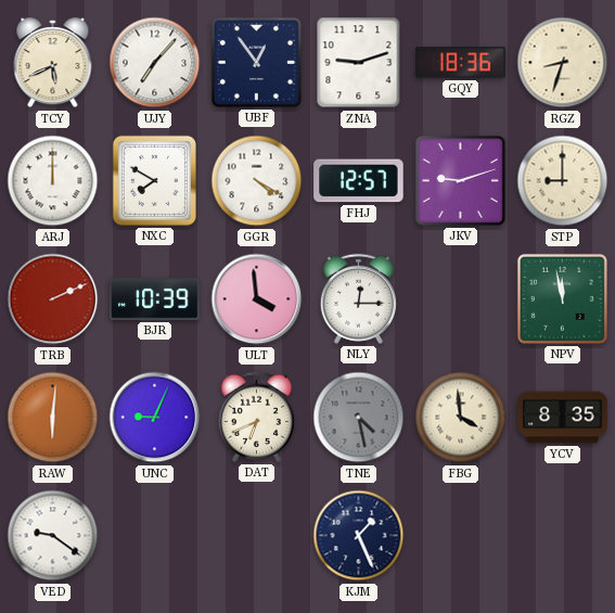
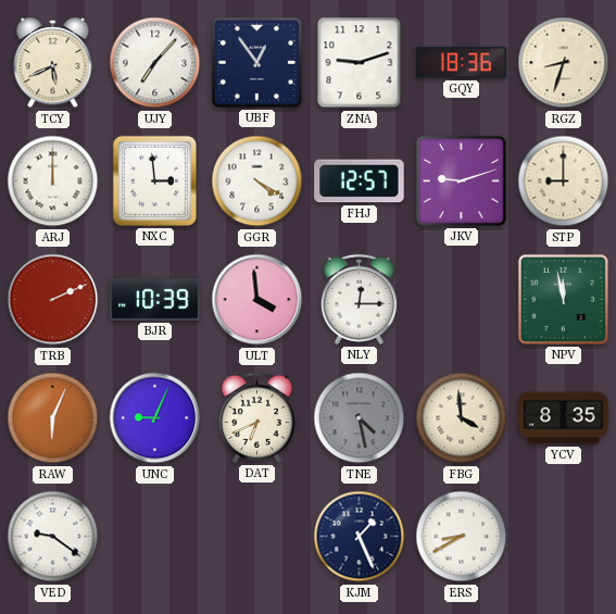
NXC: 7:50 -> 2:59
RAW: 6:01 -> 6:04
ERS: none -> 8:40
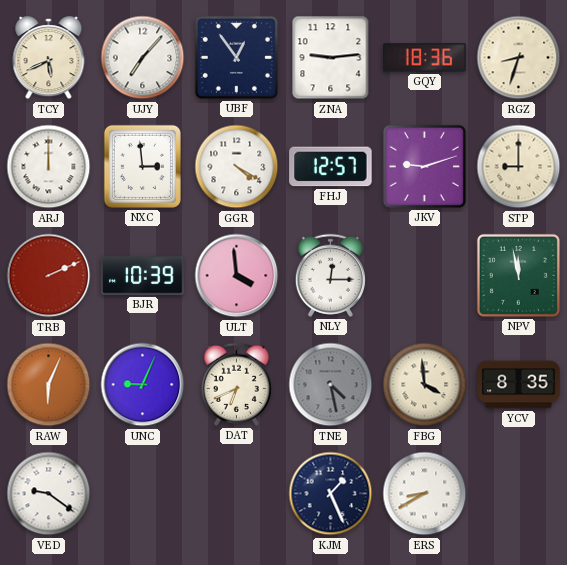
ZNA: 9:12 -> 9:14
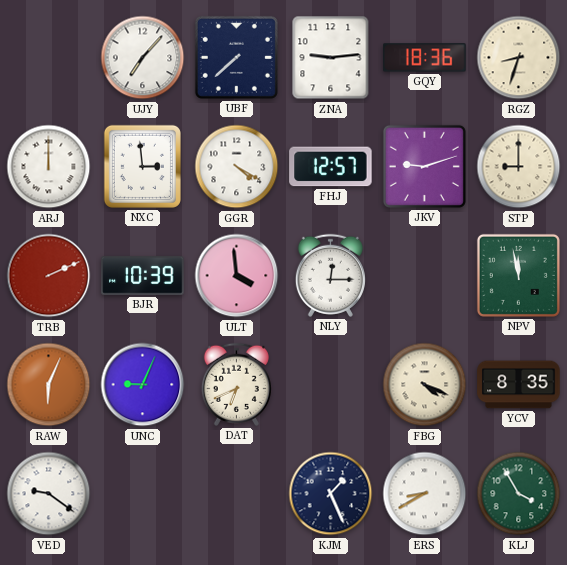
TCY: 5:41 -> none
UBF: 12:54 -> 7:38
TNE: 4:28 -> none
FBG: 3:59 -> 4:19
KLJ: none -> 3:55
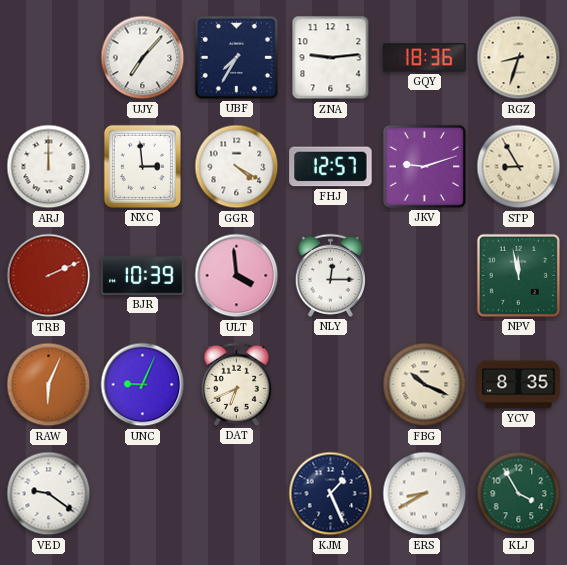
UBF: 7:38 -> 7:35
STP: 9:00 -> 8:55
FBG: 4:19 -> 10:19
